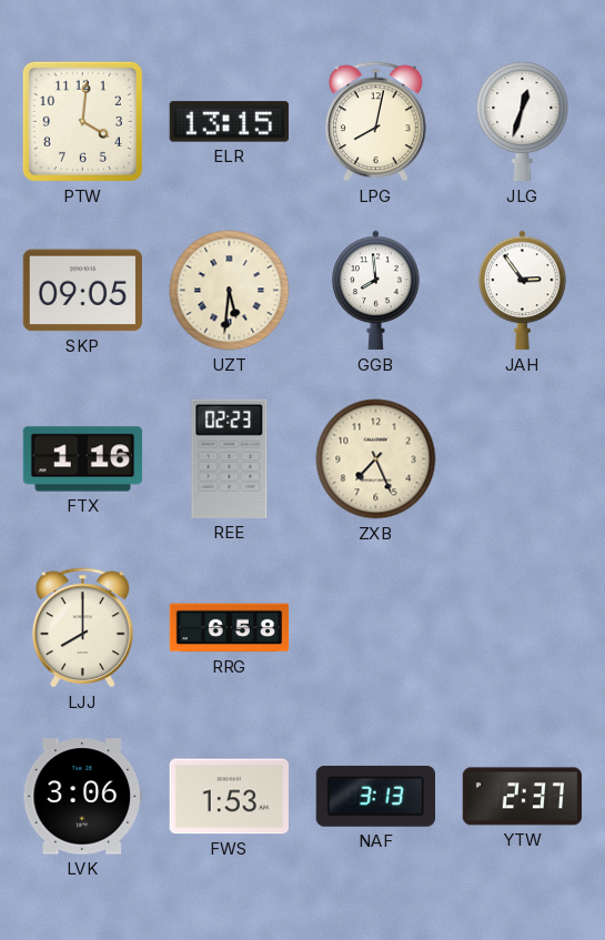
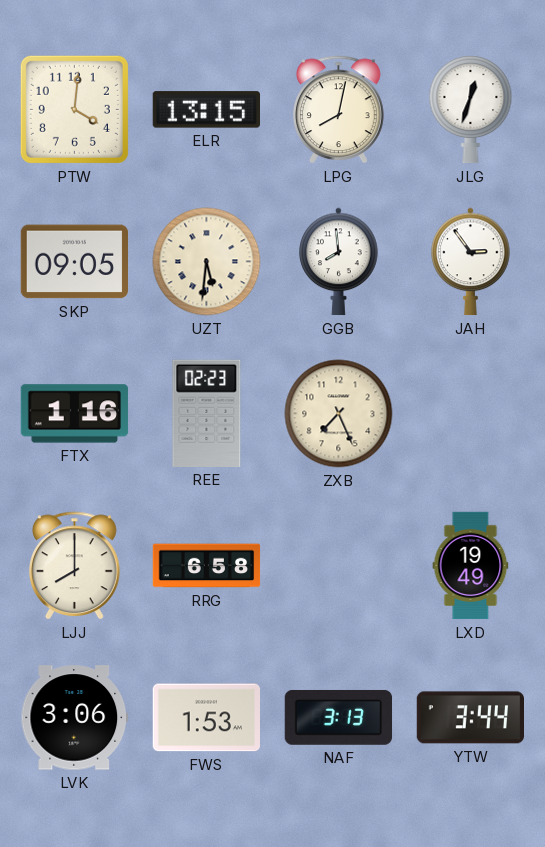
LXD: none -> 19:49
YTW: 2:37 -> 3:44
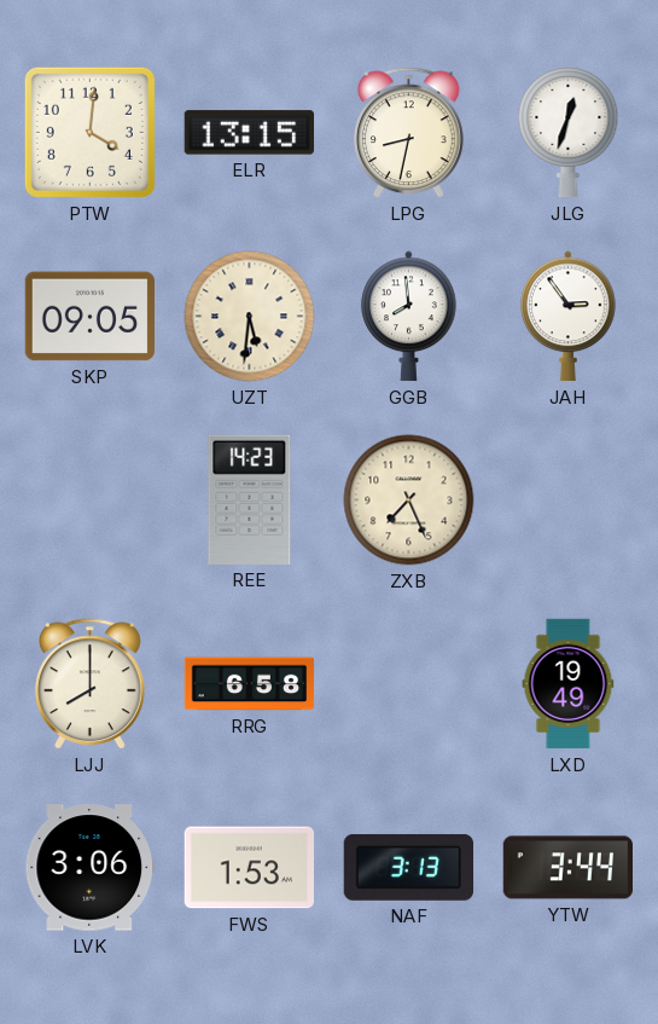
LPG: 8:02 -> 8:32
FTX: 1:16 -> none
REE: 02:23 -> 14:23
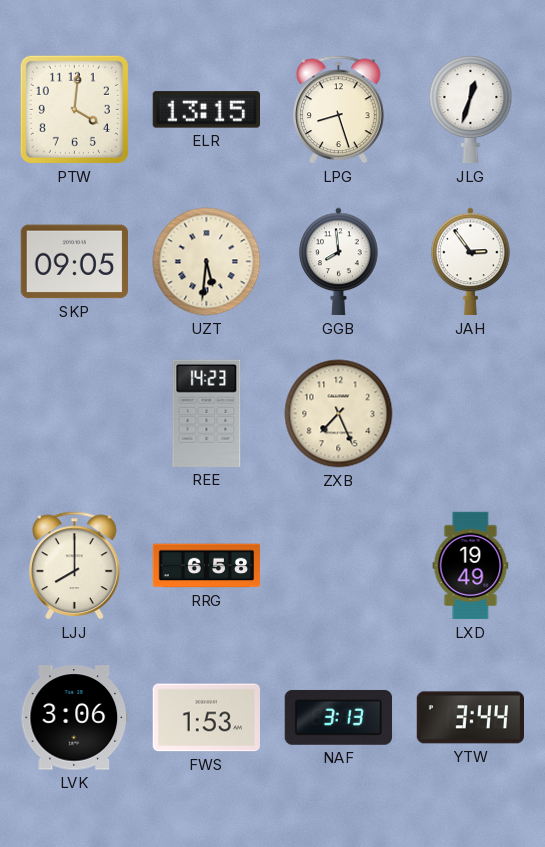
LPG: 8:32 -> 8:27
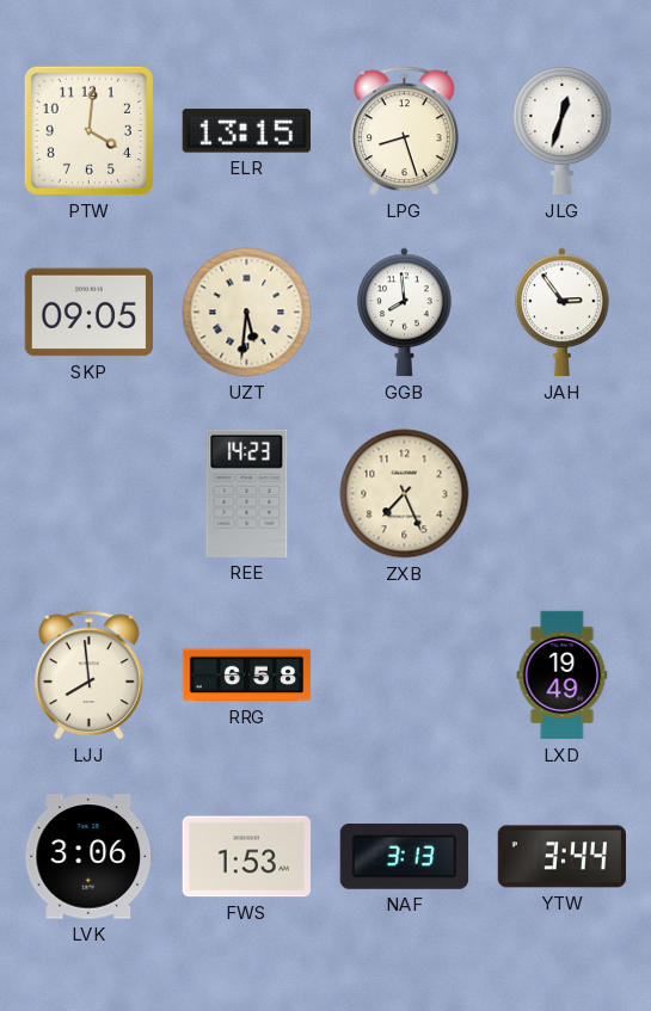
LJJ: 8:00 -> 7:59
